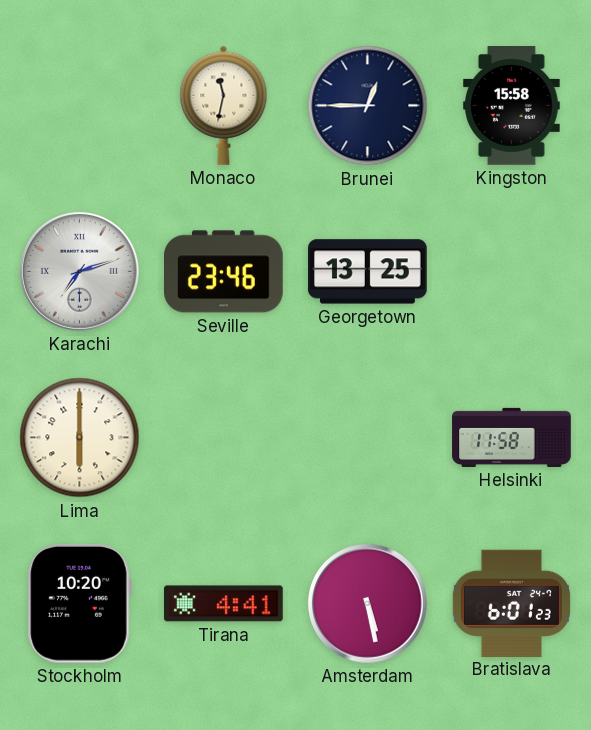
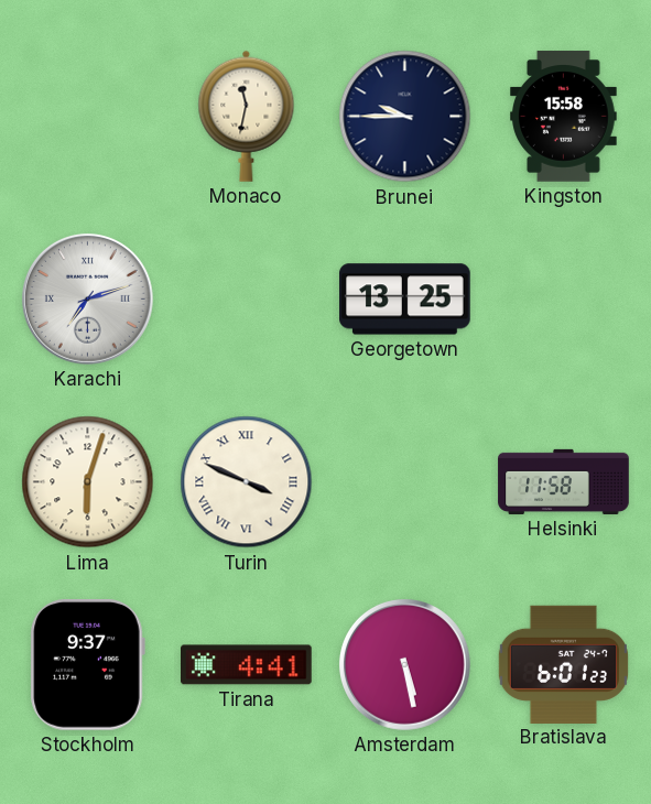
Brunei: 12:45 -> 9:45
Seville: 23:46 -> none
Lima: 6:00 -> 6:03
Turin: none -> 3:49
Stockholm: 10:20 -> 9:37
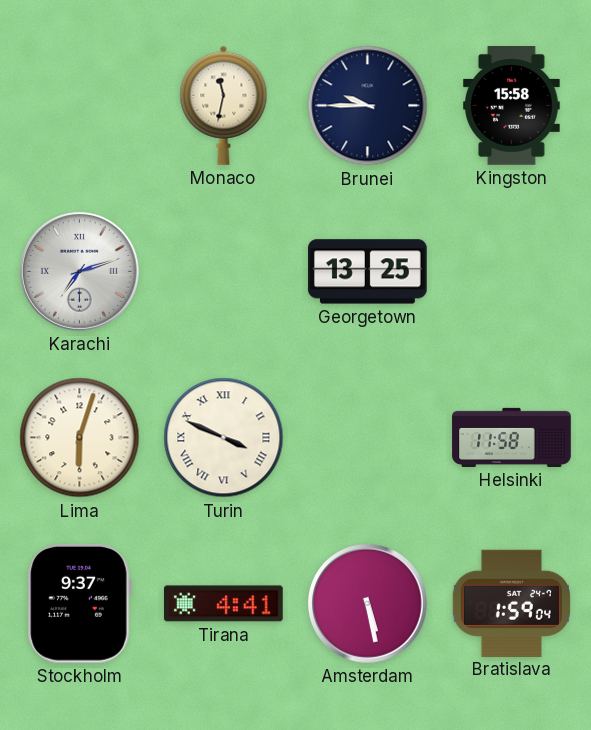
Bratislava: 6:01 -> 1:59
